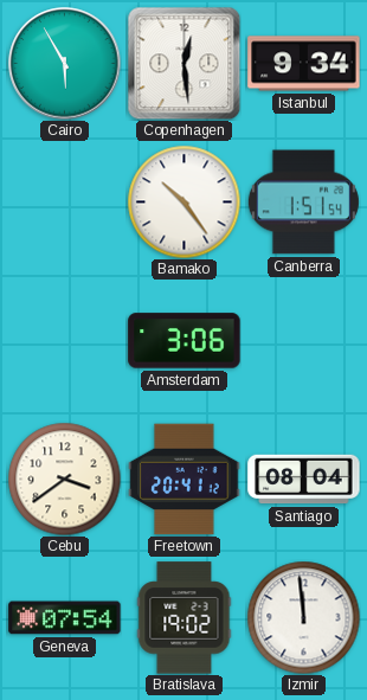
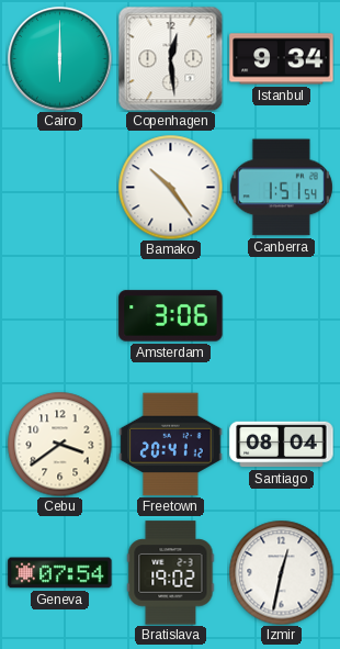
Cairo: 5:55 -> 6:00
Izmir: 11:59 -> 12:32
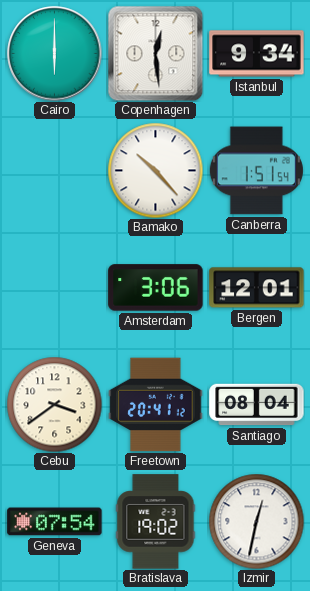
Bamako: 10:24 -> 10:23
Bergen: none -> 12:01
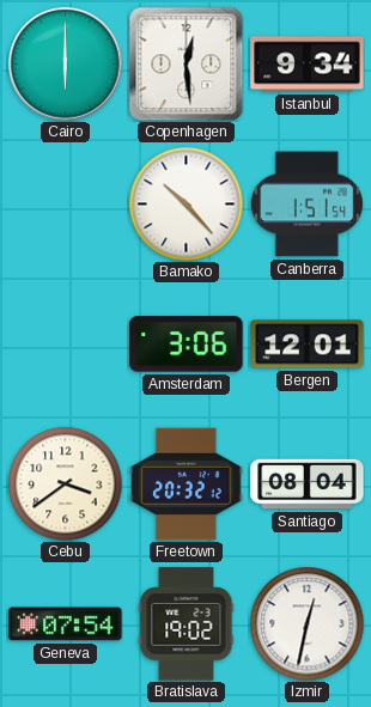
Freetown: 20:41 -> 20:32
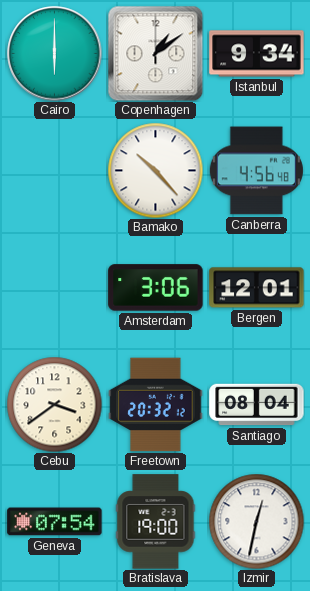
Copenhagen: 12:29 -> 1:09
Canberra: 1:51 -> 4:56
Bratislava: 19:02 -> 19:00
